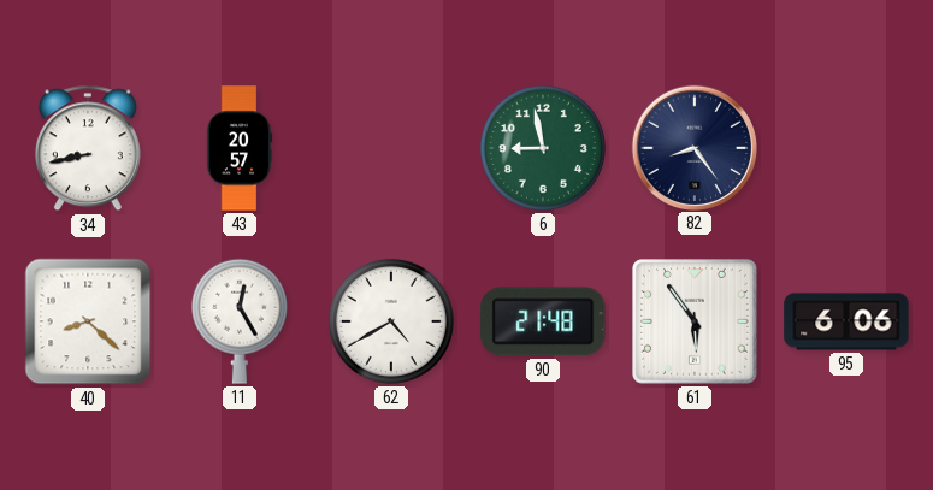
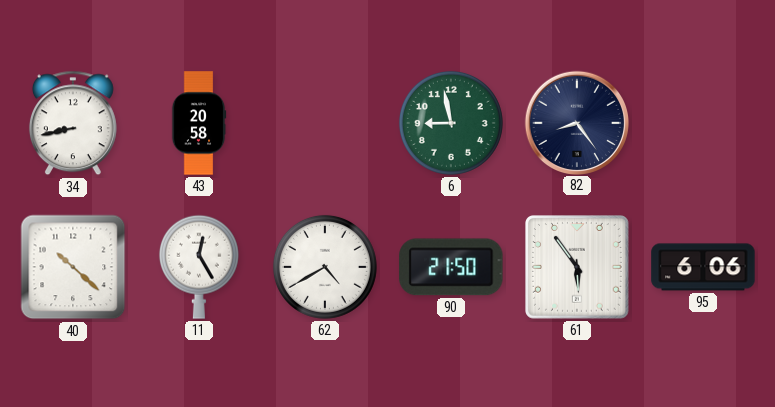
43: 20:57 -> 20:58
40: 8:22 -> 10:22
90: 21:48 -> 21:50
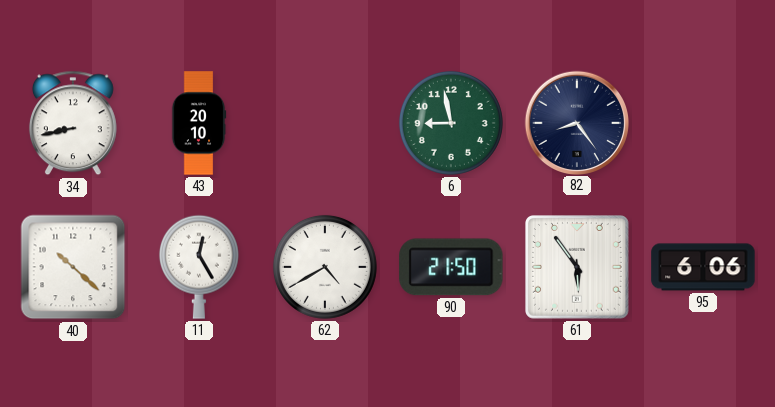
43: 20:58 -> 20:10
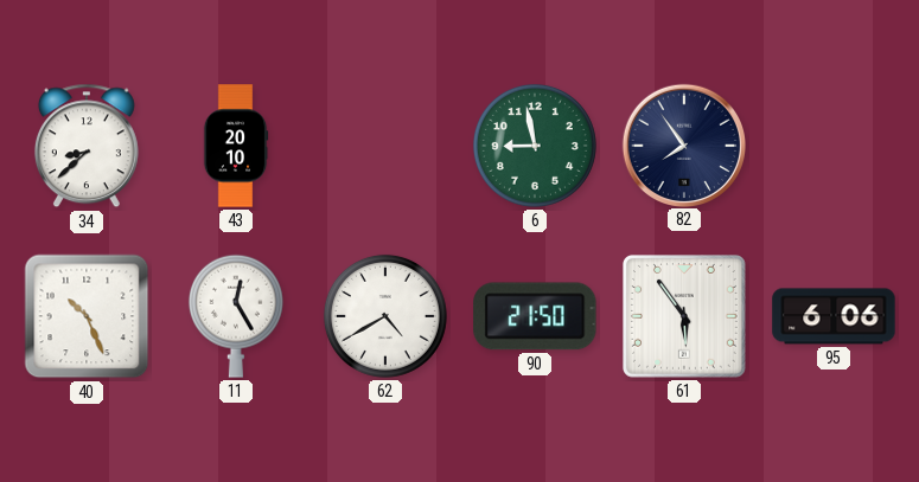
34: 8:43 -> 8:38
82: 8:24 -> 7:54
40: 10:22 -> 10:26
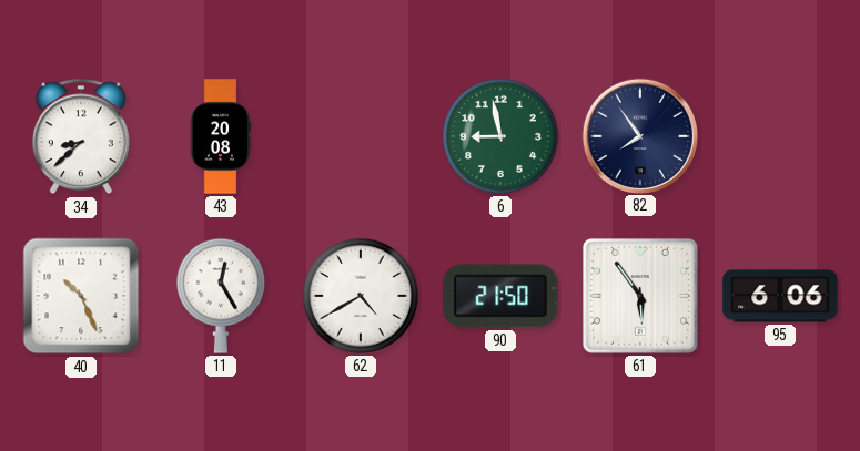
43: 20:10 -> 20:08
